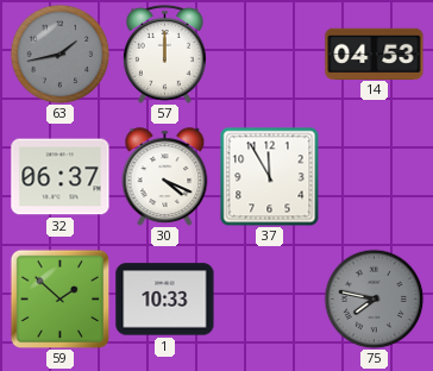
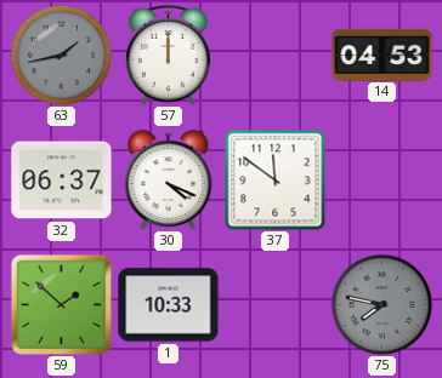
37: 11:55 -> 11:51
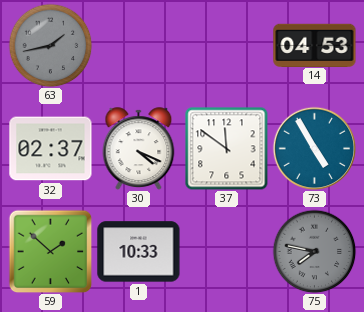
57: 12:00 -> none
32: 06:37 -> 02:37
73: none -> 4:55
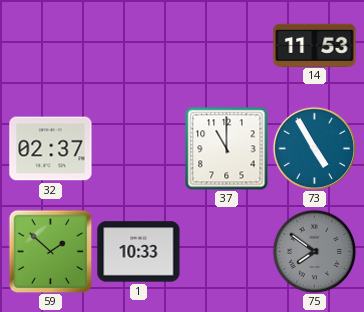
63: 1:43 -> none
14: 04:53 -> 11:53
30: 4:19 -> none
37: 11:51 -> 11:00
75: 7:47 -> 7:51
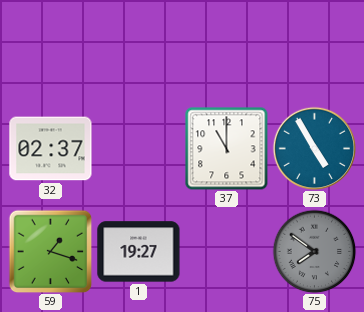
14: 11:53 -> none
59: 1:52 -> 1:18
1: 10:33 -> 19:27
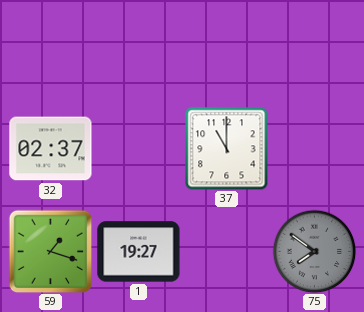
73: 4:55 -> none
